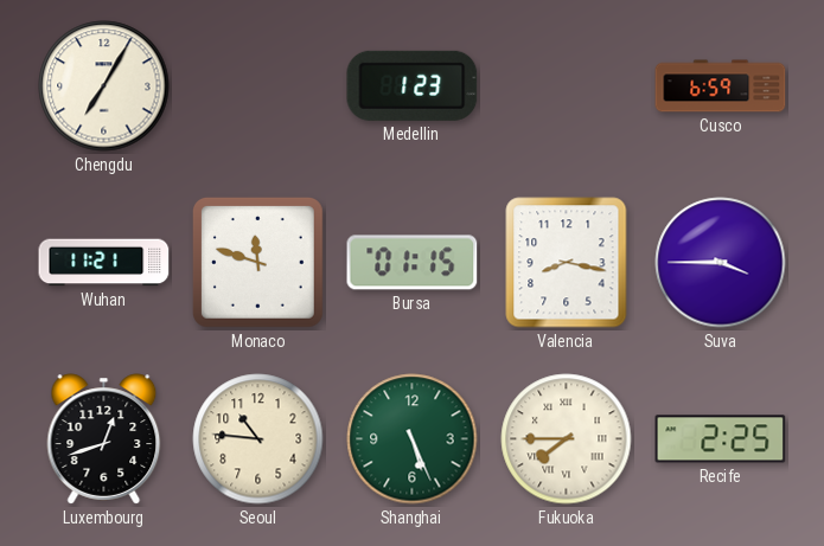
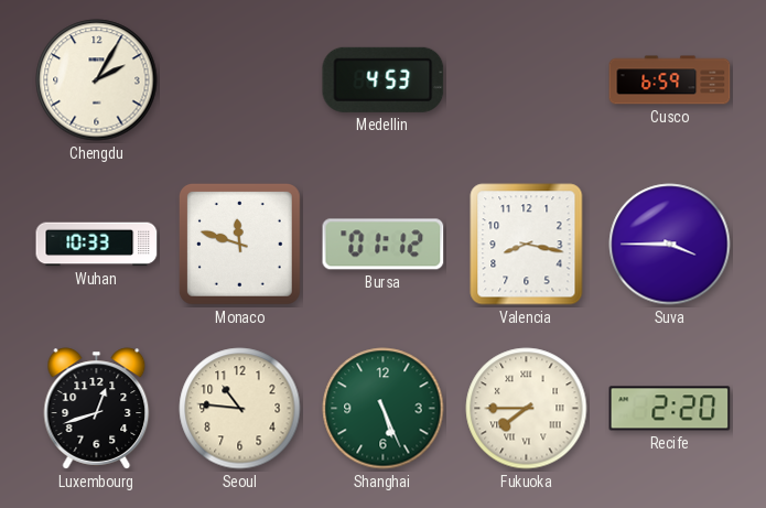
Chengdu: 7:05 -> 2:05
Medellin: 1:23 -> 4:53
Wuhan: 11:21 -> 10:33
Bursa: 01:15 -> 01:12
Recife: 2:25 -> 2:20
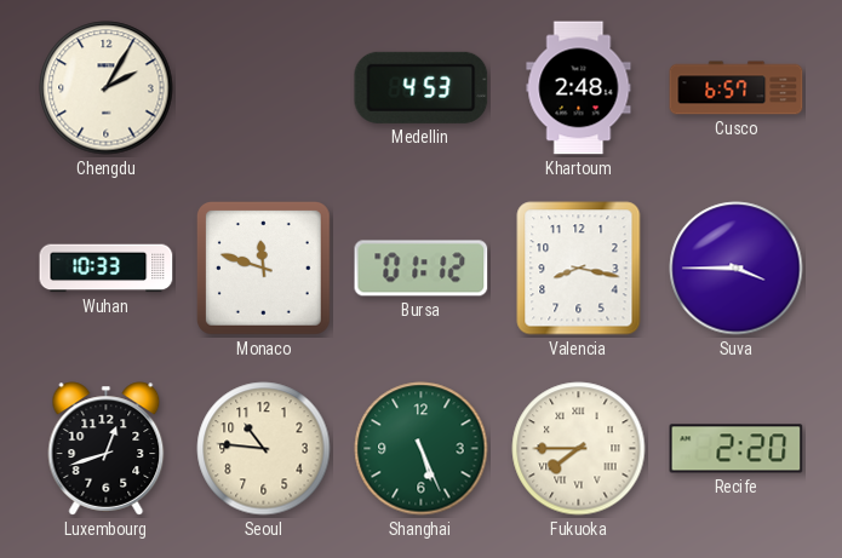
Khartoum: none -> 2:48
Cusco: 6:59 -> 6:57
